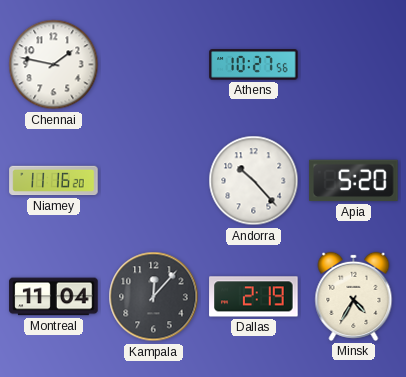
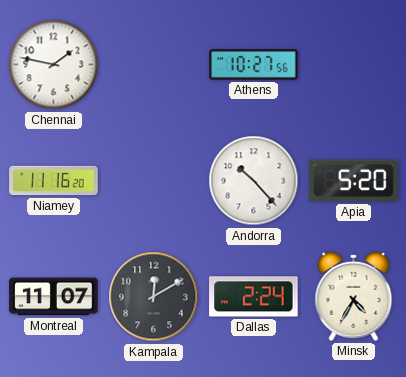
Montreal: 11:04 -> 11:07
Kampala: 12:07 -> 12:10
Dallas: 2:19 -> 2:24
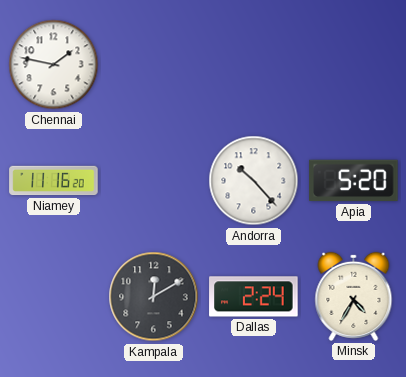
Athens: 10:27 -> none
Montreal: 11:07 -> none
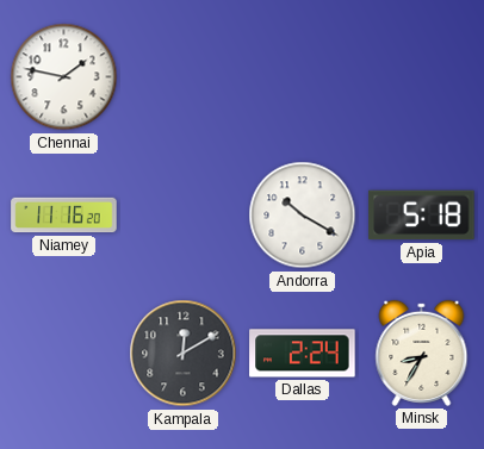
Andorra: 10:23 -> 10:20
Apia: 5:20 -> 5:18
Minsk: 4:35 -> 8:35
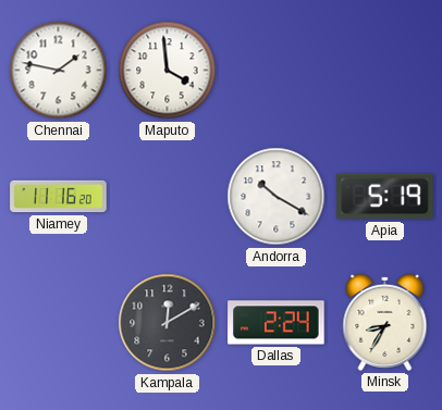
Maputo: none -> 3:59
Apia: 5:18 -> 5:19
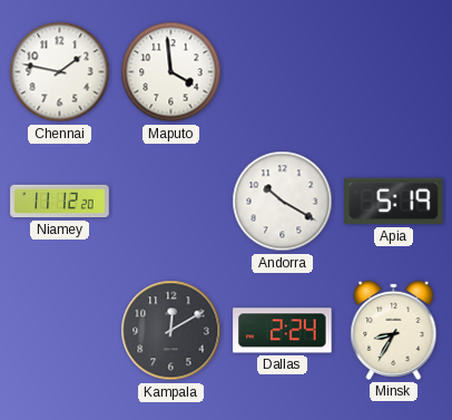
Niamey: 11:16 -> 11:12
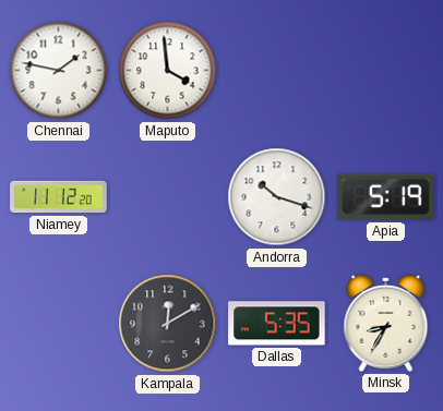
Andorra: 10:20 -> 10:18
Dallas: 2:24 -> 5:35
